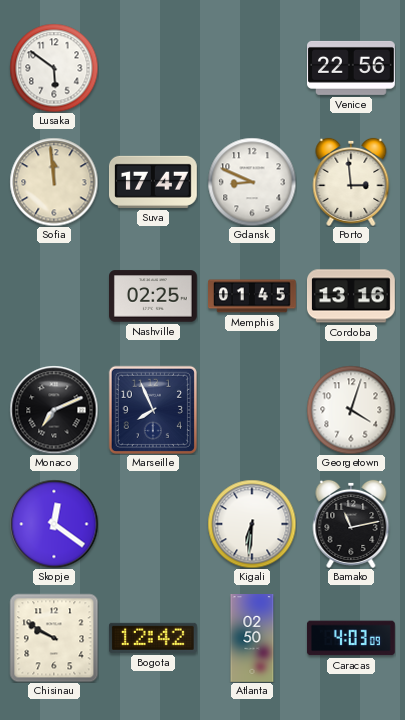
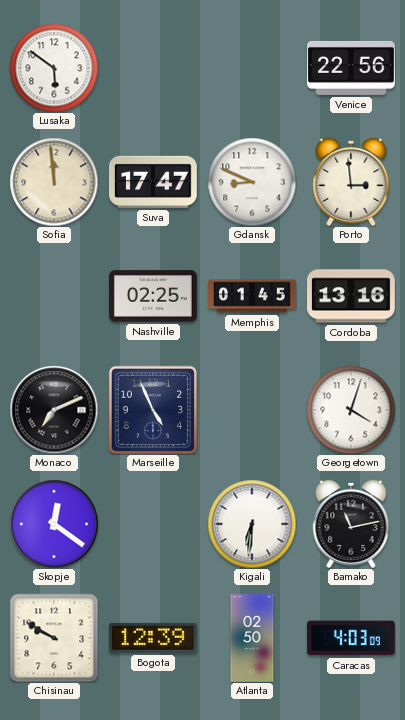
Marseille: 7:56 -> 4:56
Bogota: 12:42 -> 12:39
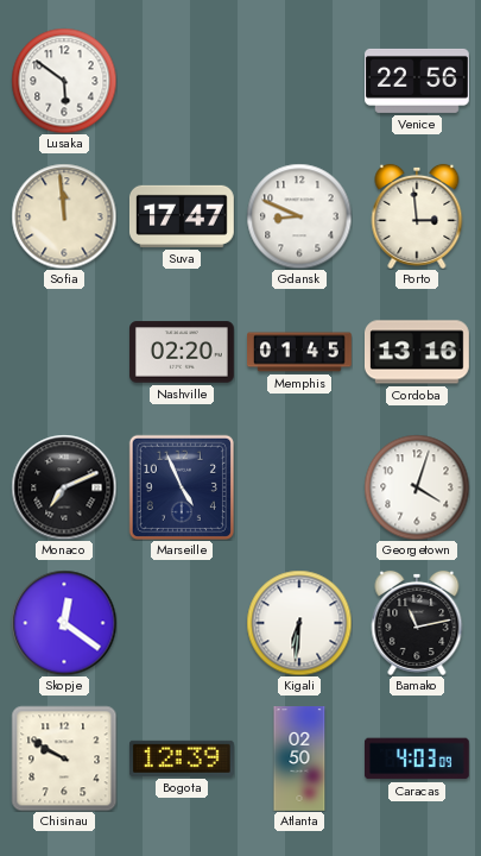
Nashville: 02:25 -> 02:20
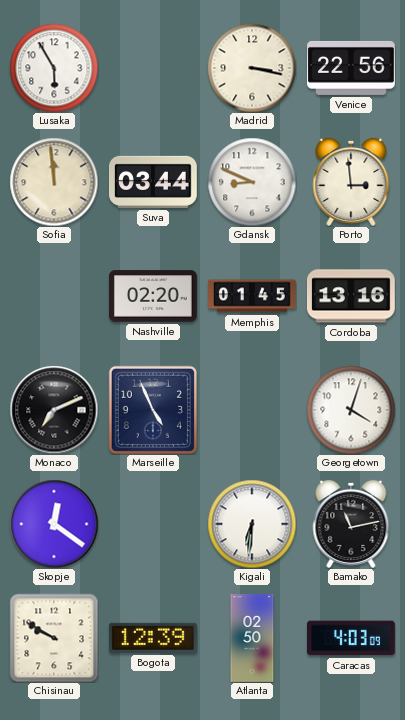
Lusaka: 5:51 -> 5:55
Madrid: none -> 3:17
Suva: 17:47 -> 03:44
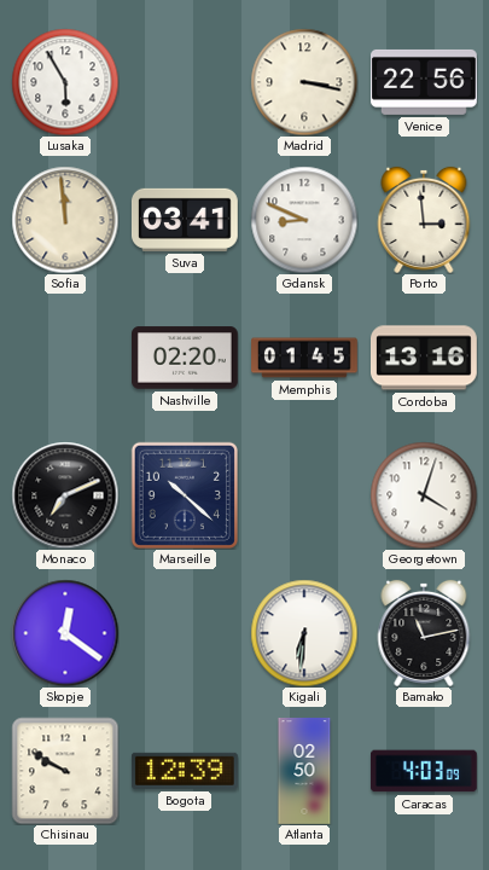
Suva: 03:44 -> 03:41
Marseille: 4:56 -> 10:22
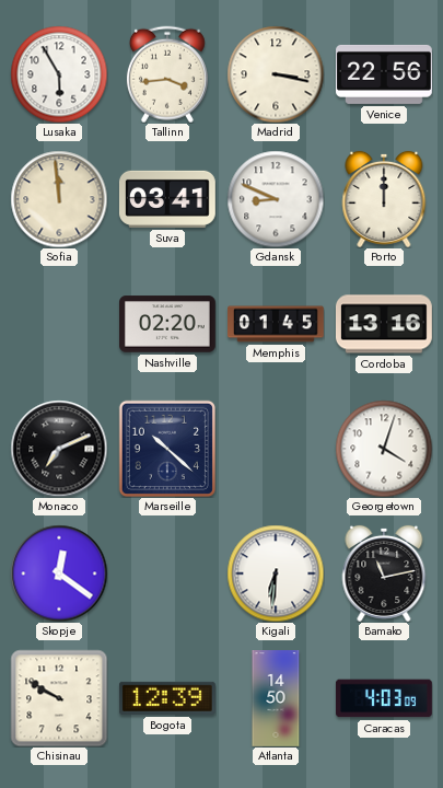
Tallinn: none -> 3:44
Porto: 2:59 -> 12:00
Atlanta: 02:50 -> 14:50
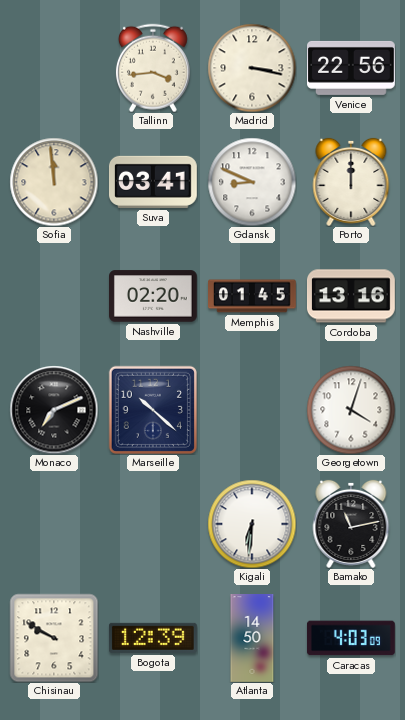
Lusaka: 5:55 -> none
Skopje: 12:21 -> none
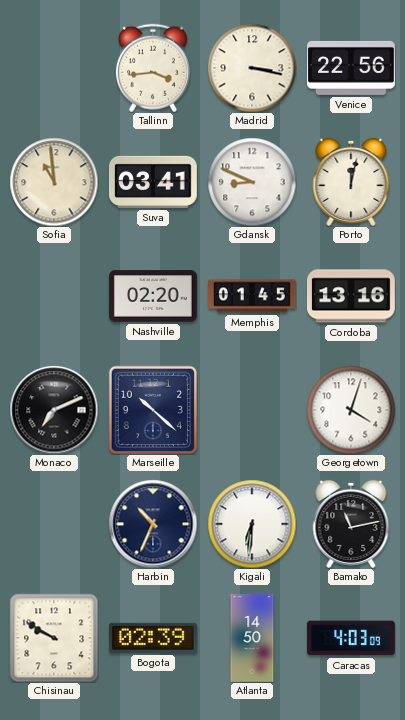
Sofia: 11:59 -> 10:59
Porto: 12:00 -> 12:02
Harbin: none -> 10:34
Bogota: 12:39 -> 02:39
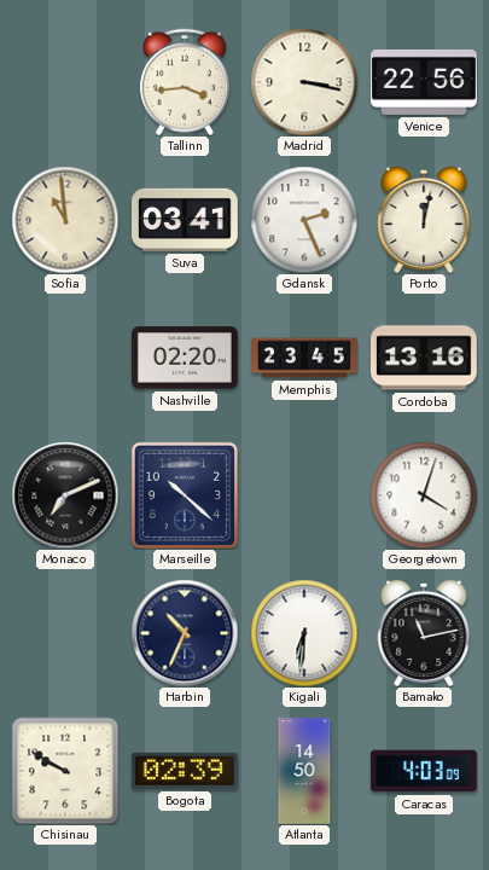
Gdansk: 8:49 -> 2:26
Memphis: 01:45 -> 23:45
